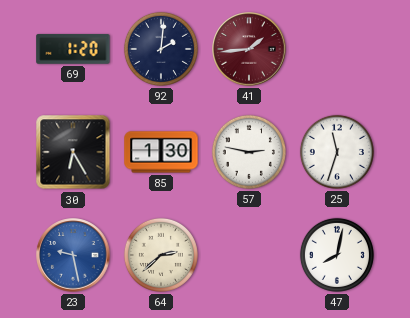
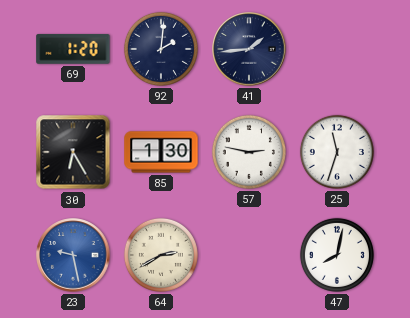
41 dial: burgundy -> navy
64: 2:38 -> 2:40
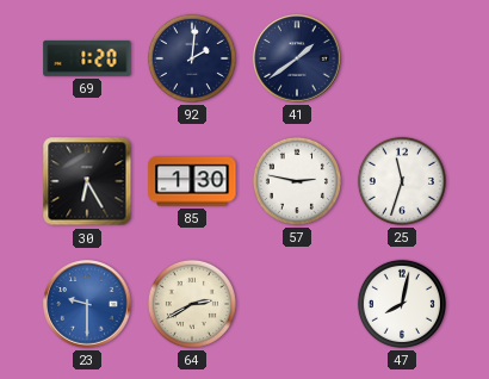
41: 1:44 -> 1:39
23: 9:28 -> 9:30
